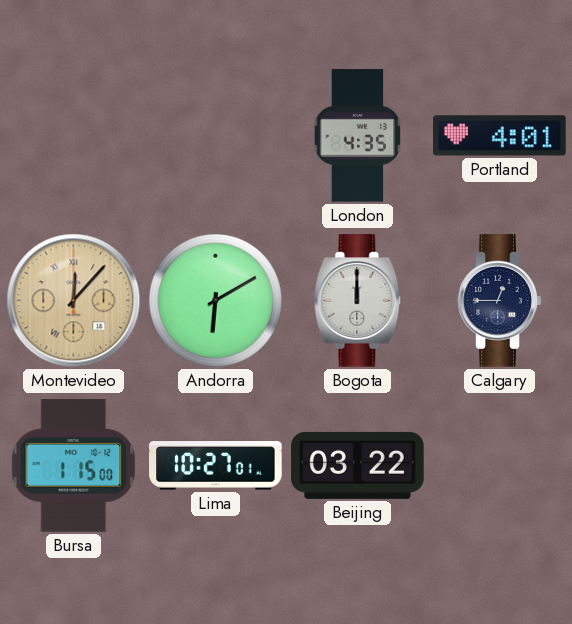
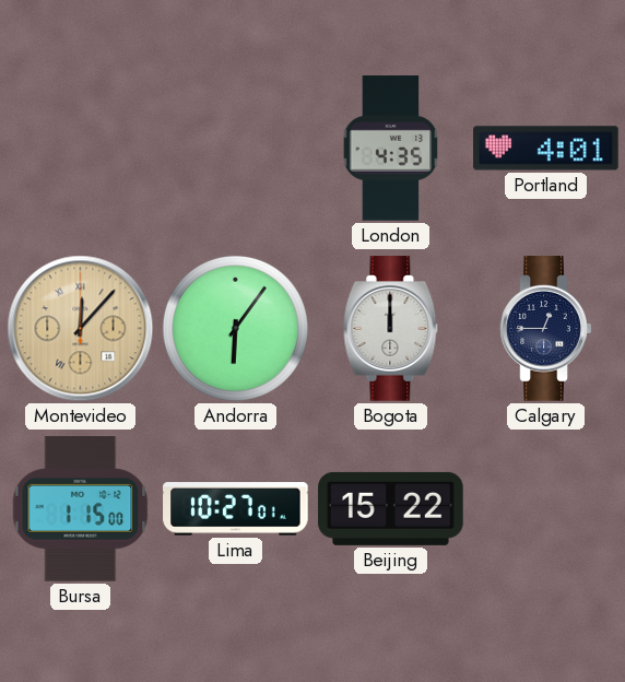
Andorra: 6:10 -> 6:06
Beijing: 03:22 -> 15:22
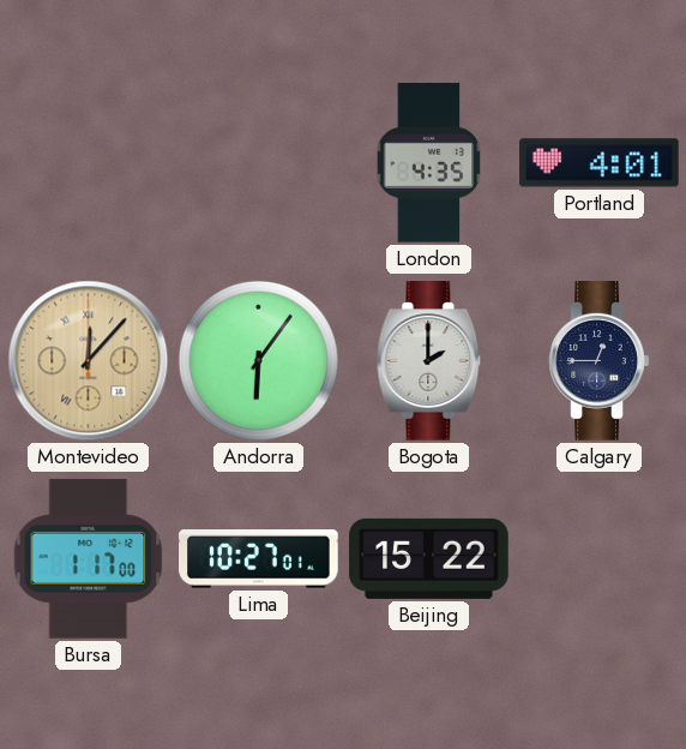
Bogota: 12:00 -> 2:00
Bursa: 1:15 -> 1:17
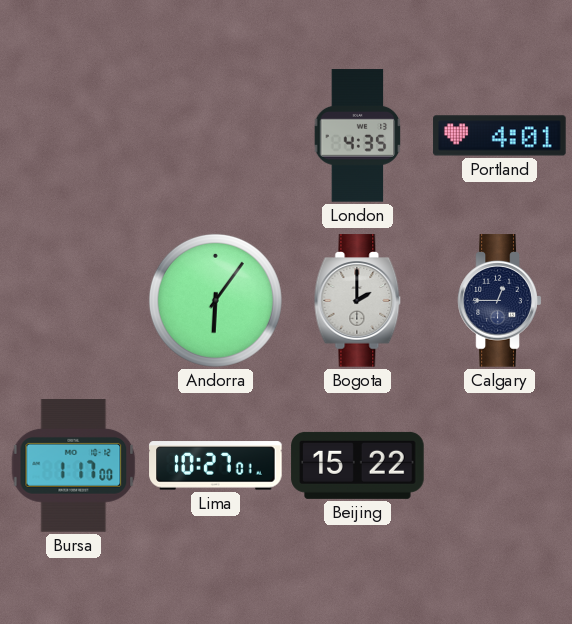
Montevideo: 12:07 -> none
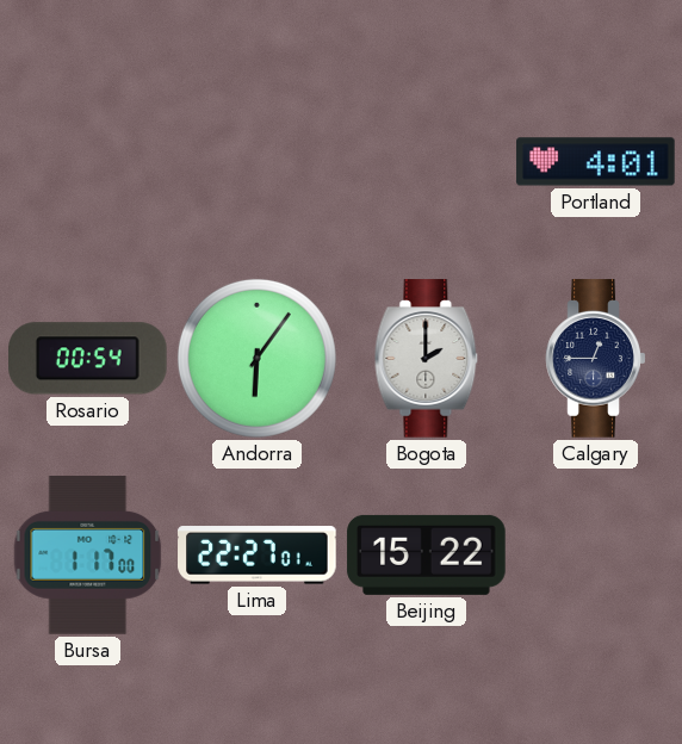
London: 4:35 -> none
Rosario: none -> 00:54
Lima: 10:27 -> 22:27
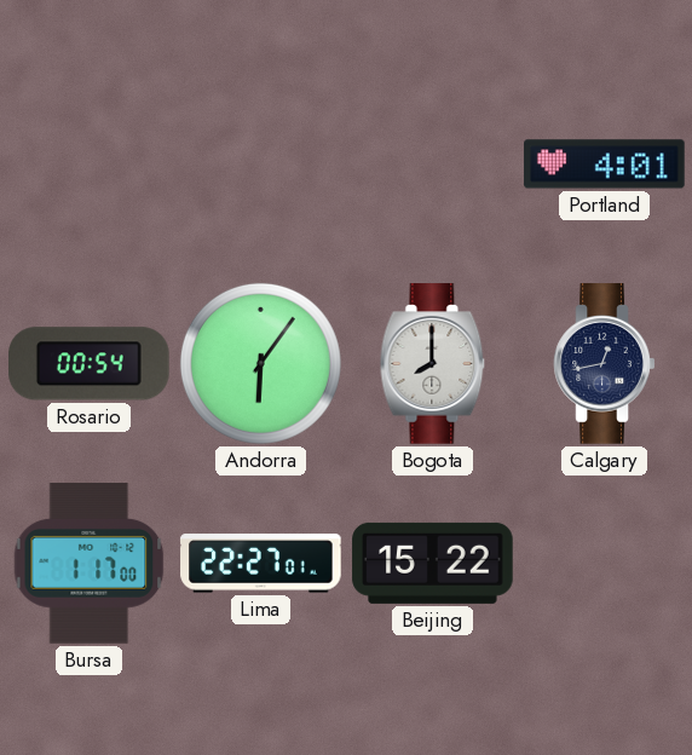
Bogota: 2:00 -> 8:00
Calgary: 12:45 -> 12:43
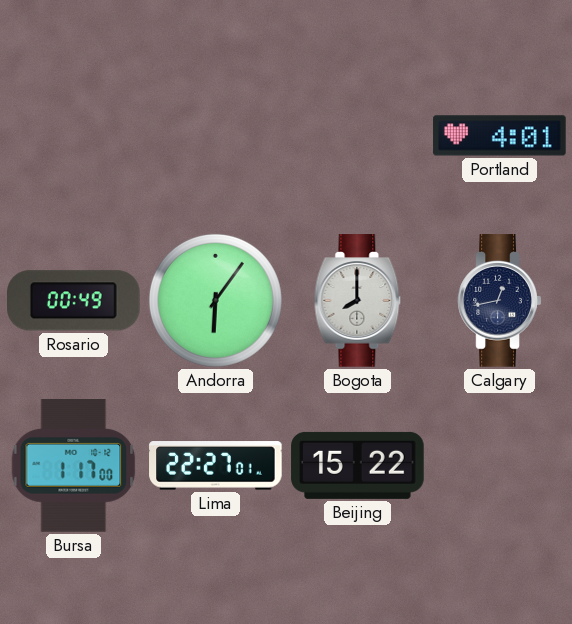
Rosario: 00:54 -> 00:49
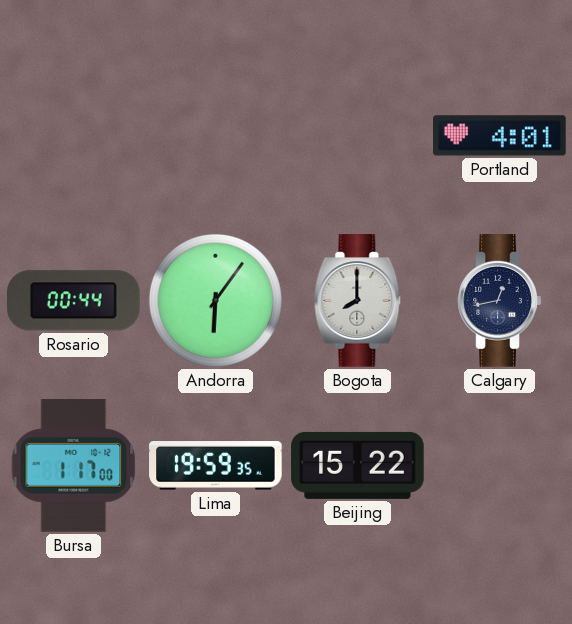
Rosario: 00:49 -> 00:44
Lima: 22:27 -> 19:59
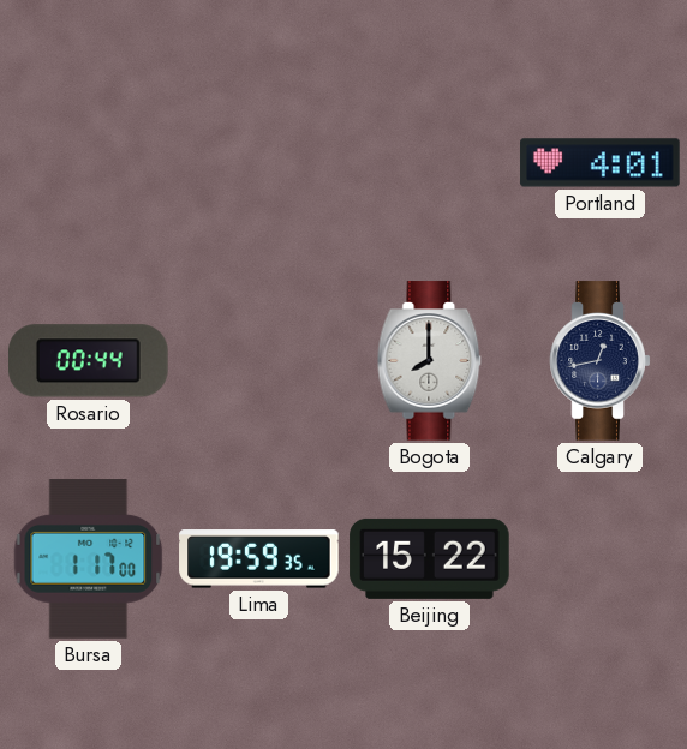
Andorra: 6:06 -> none
